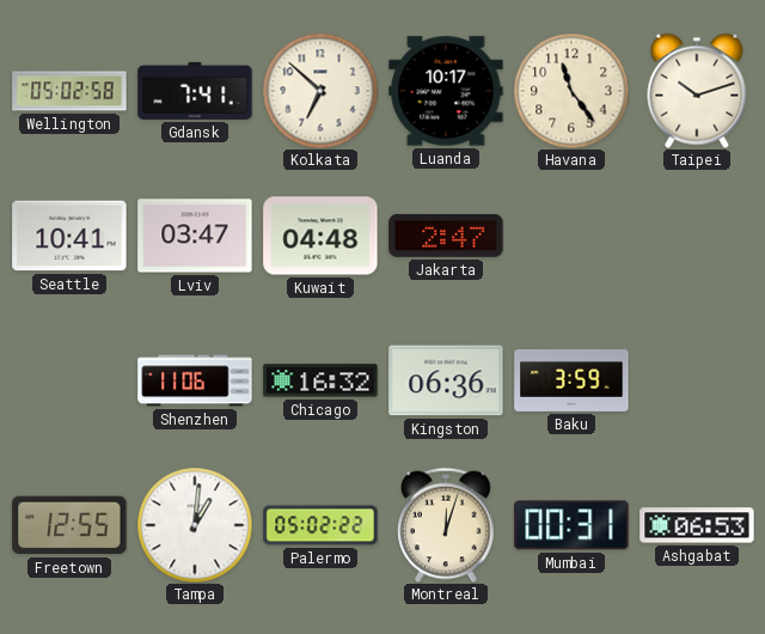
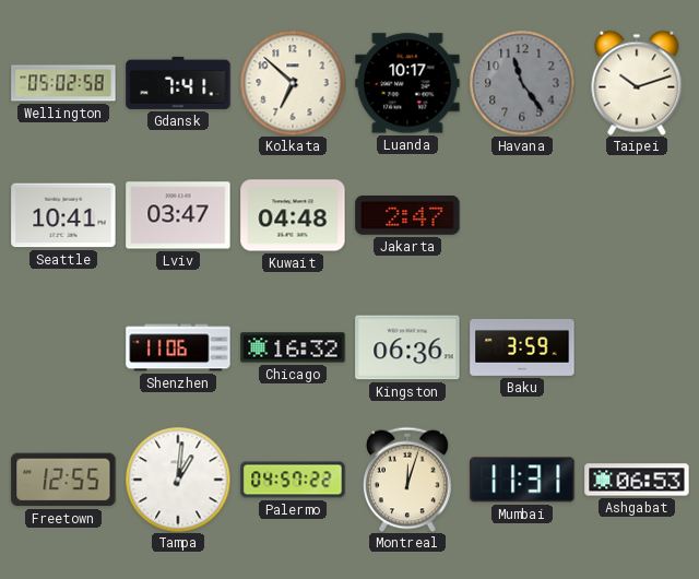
Havana dial: cream -> grey
Palermo: 05:02 -> 04:57
Mumbai: 00:31 -> 11:31
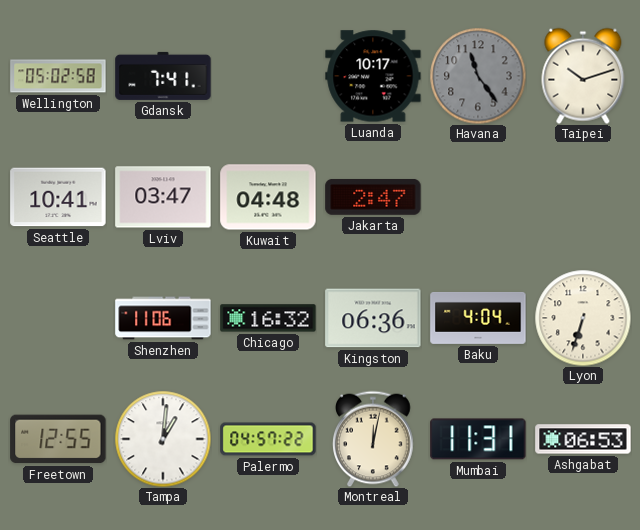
Kolkata: 6:52 -> none
Baku: 3:59 -> 4:04
Lyon: none -> 6:33
Montreal: 12:03 -> 12:02
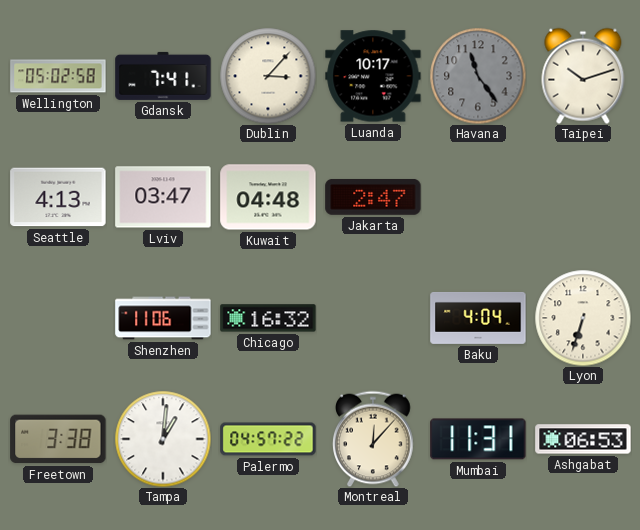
Dublin: none -> 3:07
Seattle: 10:41 -> 4:13
Kingston: 06:36 -> none
Freetown: 12:55 -> 3:38
Montreal: 12:02 -> 12:07
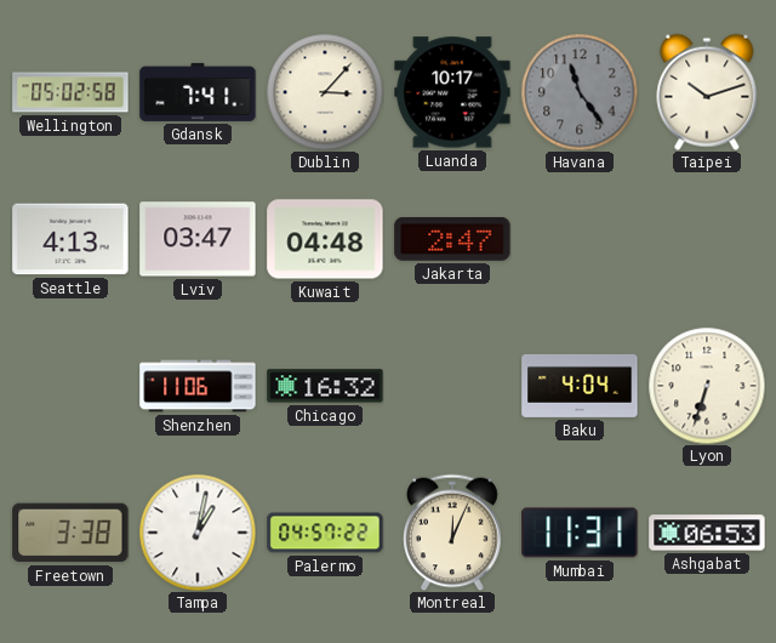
Tampa: 1:01 -> 1:02
Montreal: 12:07 -> 12:04
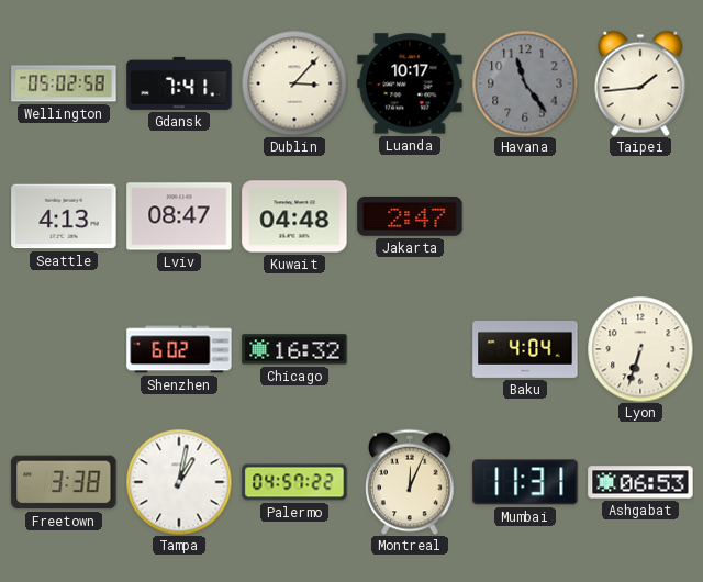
Taipei: 10:12 -> 1:44
Lviv: 03:47 -> 08:47
Shenzhen: 11:06 -> 6:02
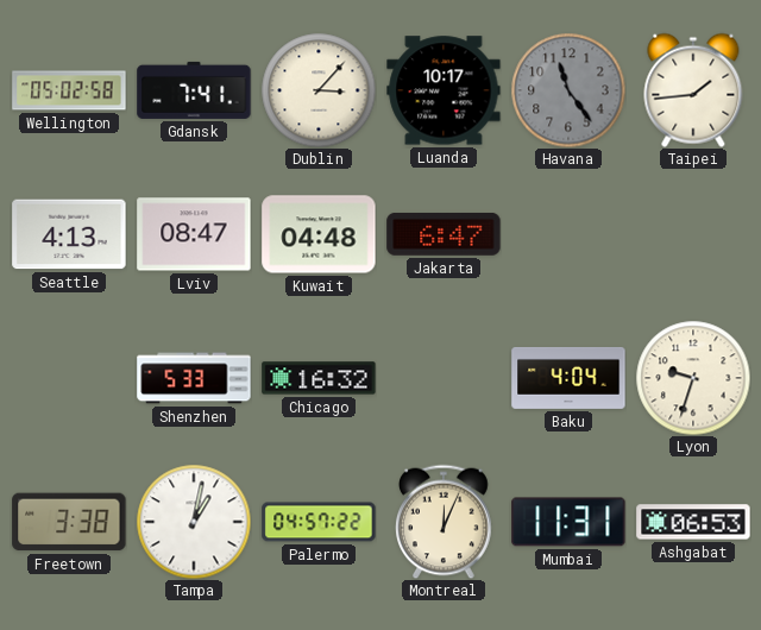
Jakarta: 2:47 -> 6:47
Shenzhen: 6:02 -> 5:33
Lyon: 6:33 -> 9:33
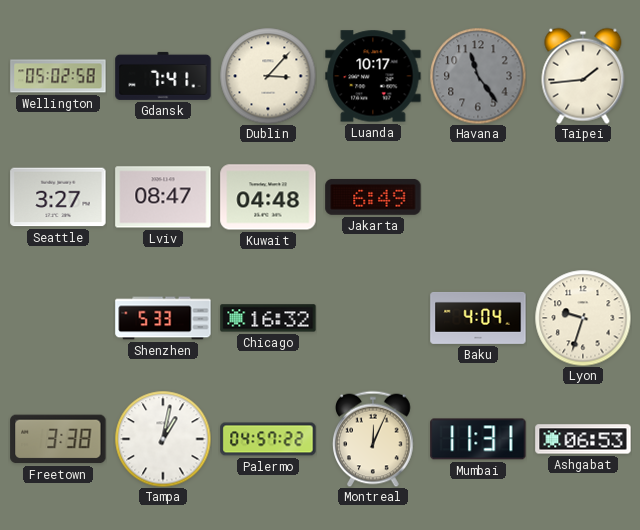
Seattle: 4:13 -> 3:27
Jakarta: 6:47 -> 6:49
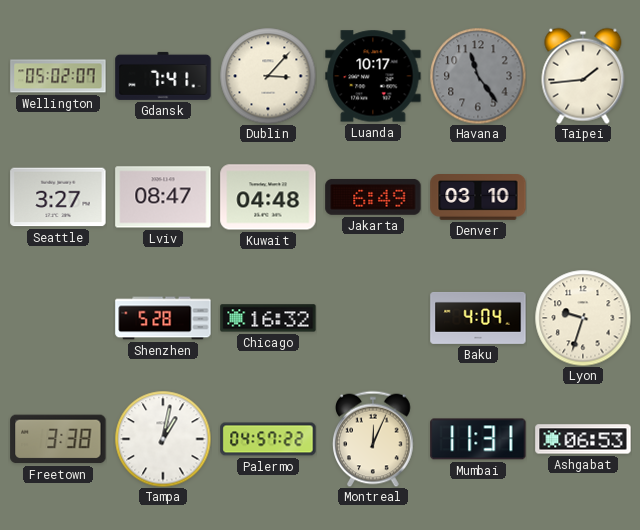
Wellington: 05:02:58 -> 05:02:07
Denver: none -> 03:10
Shenzhen: 5:33 -> 5:28
